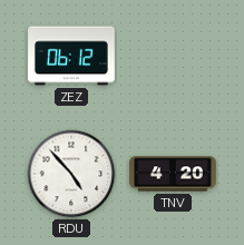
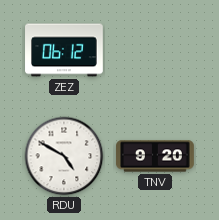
RDU: 4:53 -> 4:50
TNV: 4:20 -> 9:20
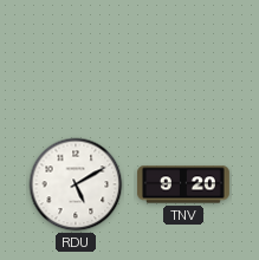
ZEZ: 06:12 -> none
RDU: 4:50 -> 5:10
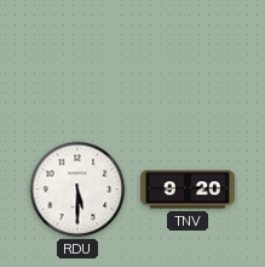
RDU: 5:10 -> 5:30
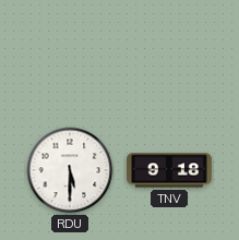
TNV: 9:20 -> 9:18
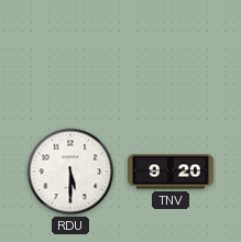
TNV: 9:18 -> 9:20
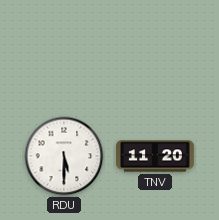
TNV: 9:20 -> 11:20
